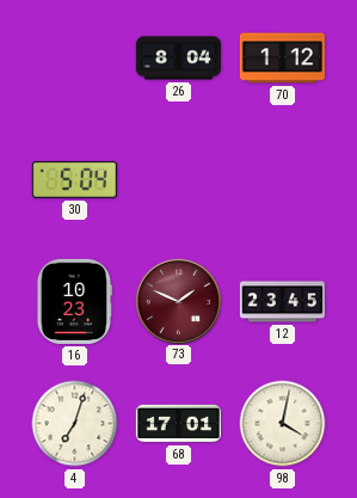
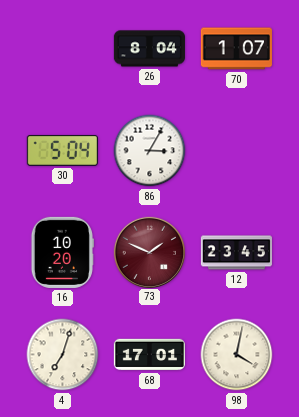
70: 1:12 -> 1:07
86: none -> 3:05
16: 10:23 -> 10:20
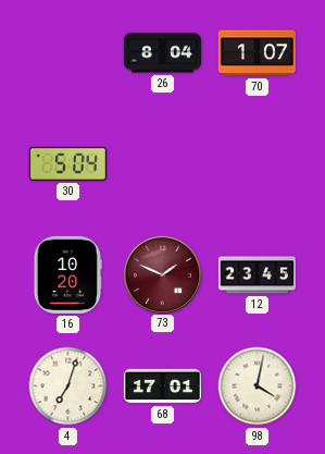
86: 3:05 -> none
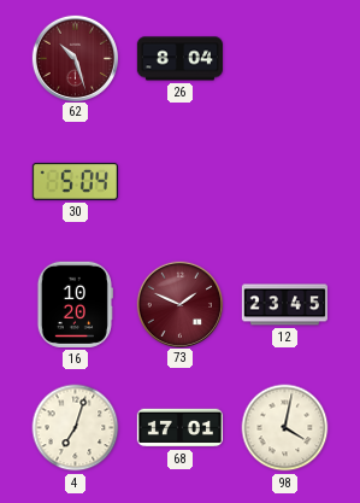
62: none -> 10:27
70: 1:07 -> none
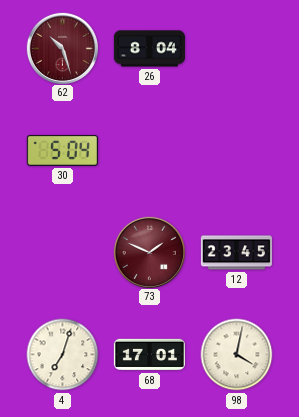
16: 10:20 -> none
